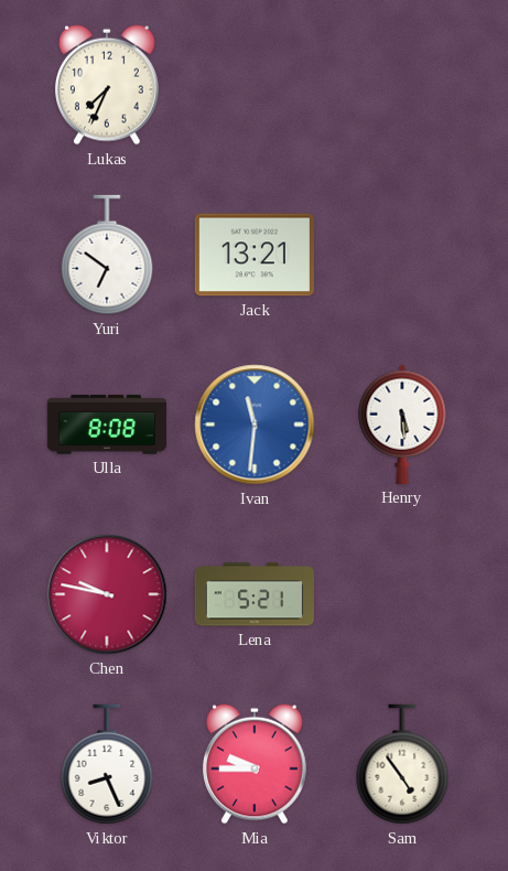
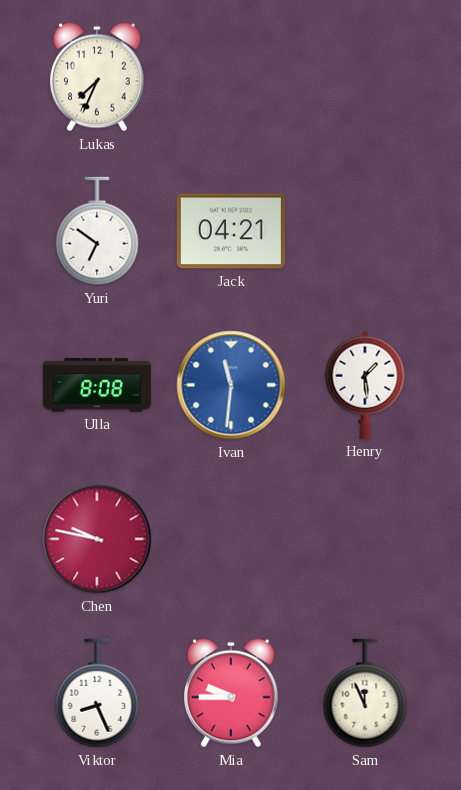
Jack: 13:21 -> 04:21
Henry: 5:29 -> 1:29
Lena: 5:21 -> none
Sam: 4:54 -> 11:56
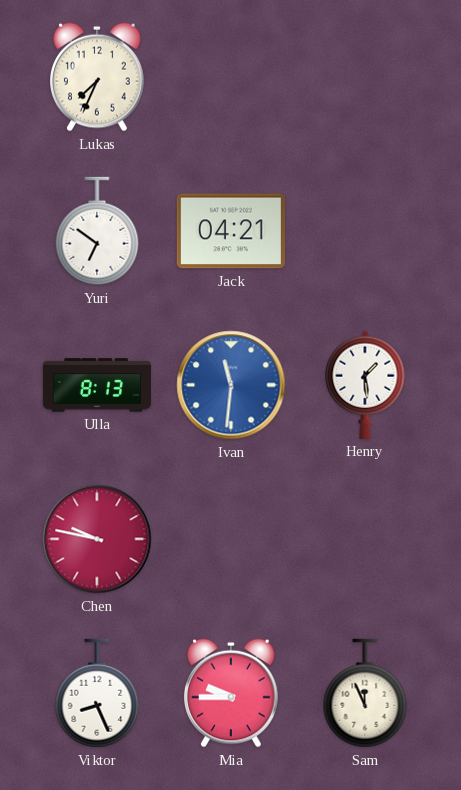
Ulla: 8:08 -> 8:13
